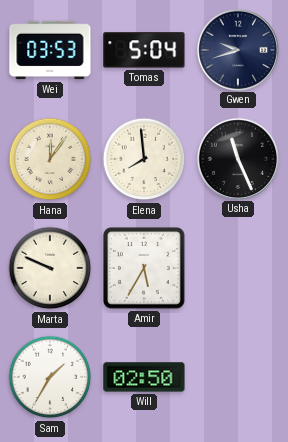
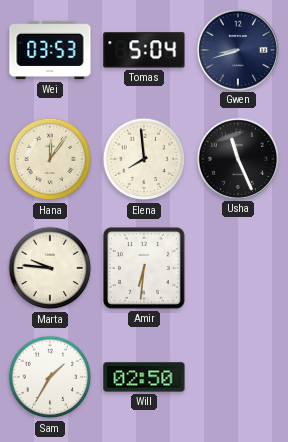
Gwen: 9:42 -> 8:42
Marta: 9:49 -> 9:46
Amir: 5:35 -> 6:31
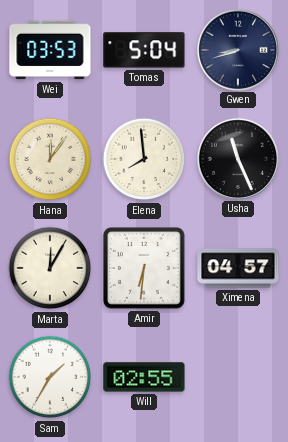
Marta: 9:46 -> 12:05
Ximena: none -> 04:57
Will: 02:50 -> 02:55
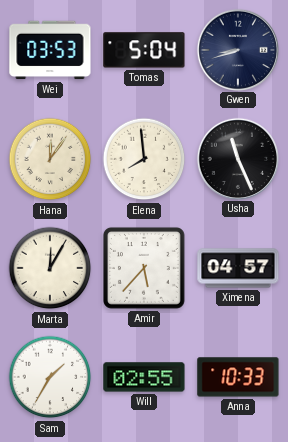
Amir: 6:31 -> 5:37
Anna: none -> 10:33
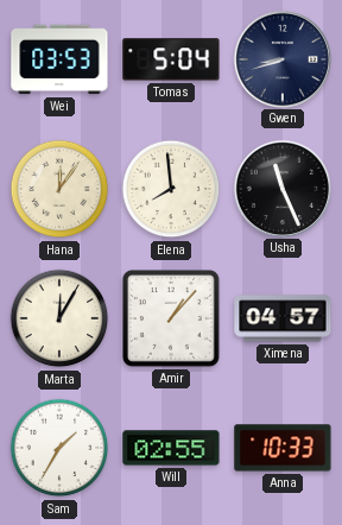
Amir: 5:37 -> 1:07
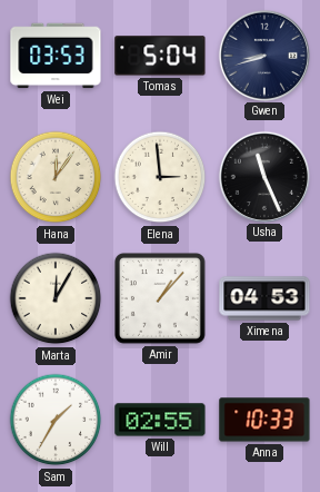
Elena: 7:59 -> 2:59
Ximena: 04:57 -> 04:53
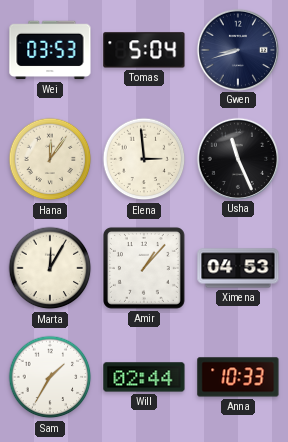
Will: 02:55 -> 02:44
